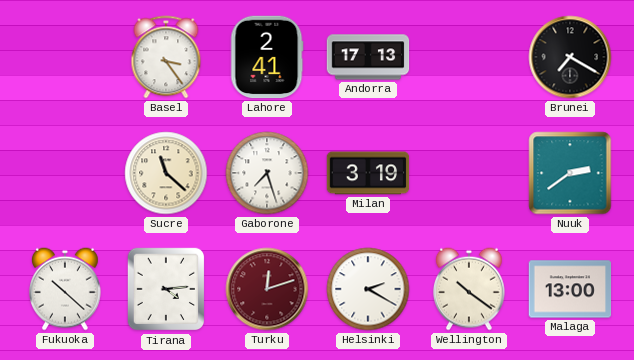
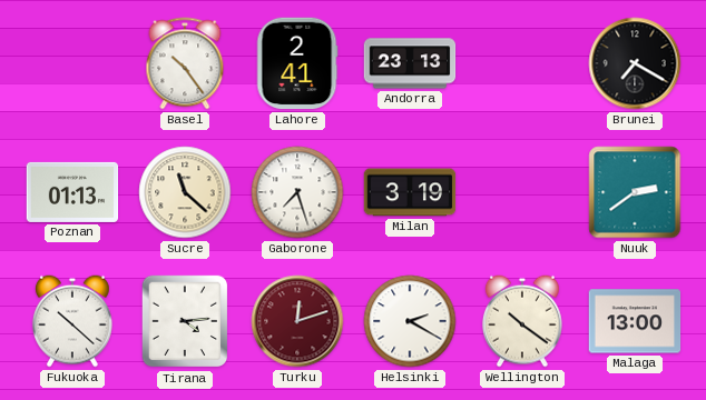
Basel: 3:24 -> 10:24
Andorra: 17:13 -> 23:13
Poznan: none -> 01:13
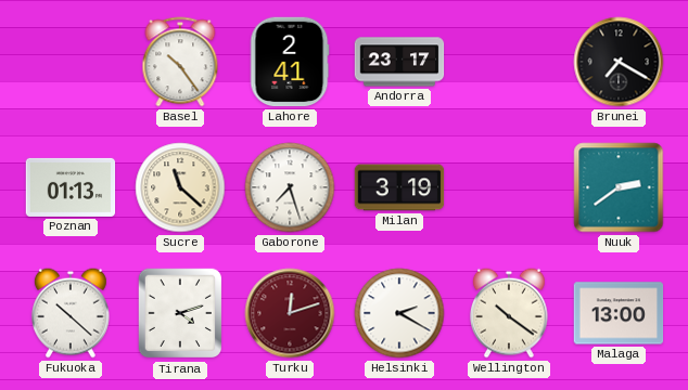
Andorra: 23:13 -> 23:17
Tirana: 4:14 -> 4:12
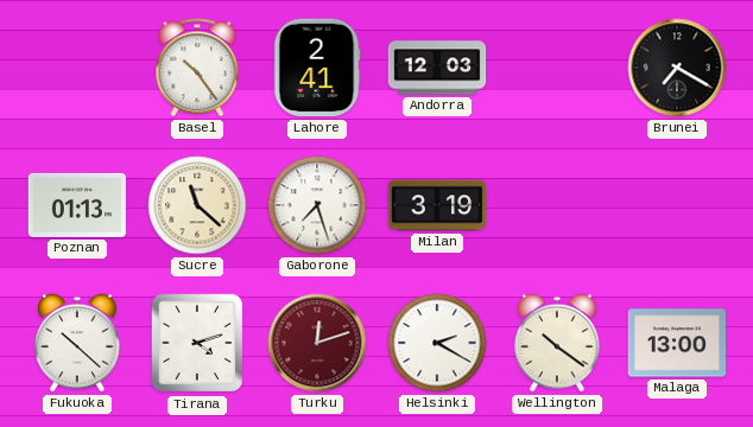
Andorra: 23:17 -> 12:03
Nuuk: 2:39 -> none
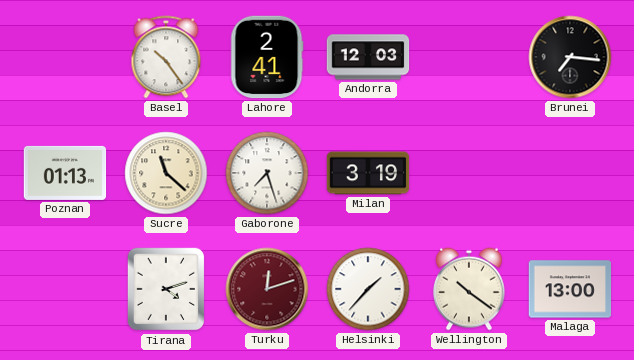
Brunei: 7:20 -> 7:16
Fukuoka: 10:22 -> none
Helsinki: 2:20 -> 1:37
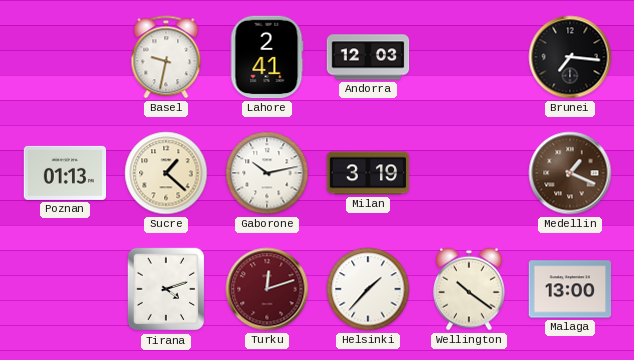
Basel: 10:24 -> 9:32
Sucre: 11:22 -> 1:22
Gaborone: 7:27 -> 10:13
Medellin: none -> 1:19
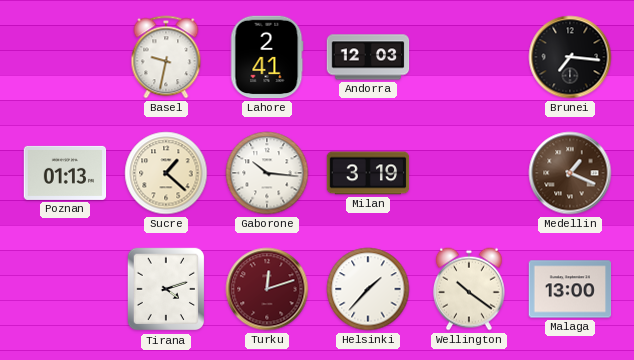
Gaborone: 10:13 -> 10:16
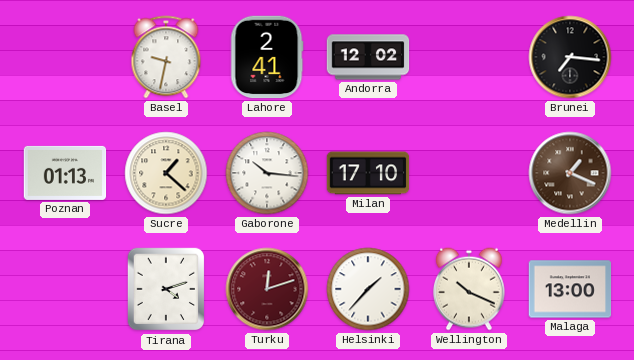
Andorra: 12:03 -> 12:02
Milan: 3:19 -> 17:10
Wellington: 10:21 -> 10:19
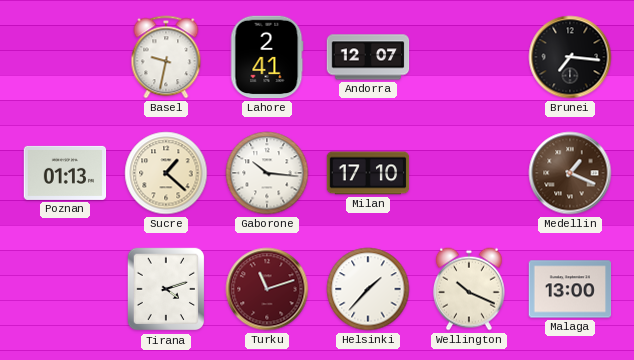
Andorra: 12:02 -> 12:07
Turku: 12:12 -> 11:12
